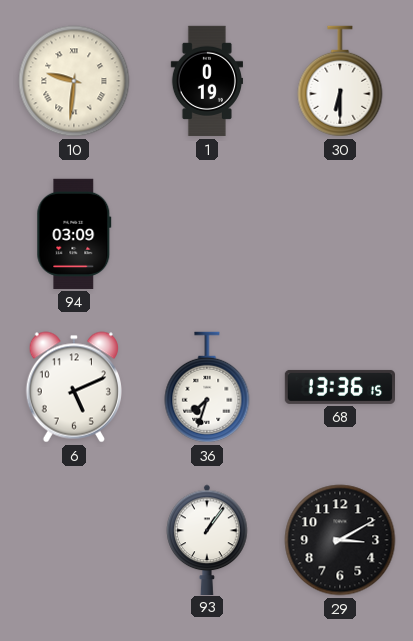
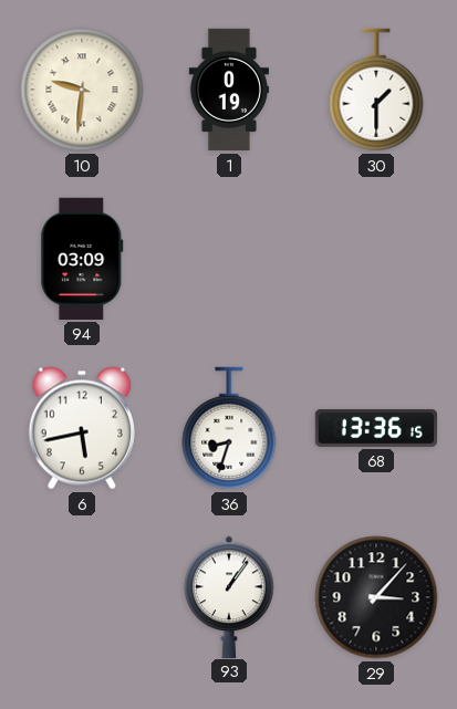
30: 6:30 -> 1:30
6: 5:11 -> 5:43
36: 7:33 -> 8:33
29: 3:10 -> 3:07
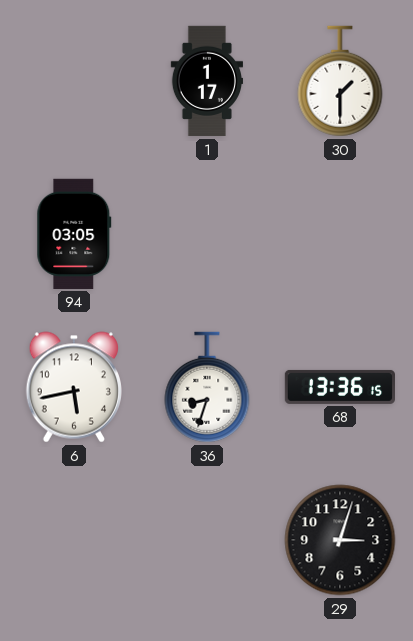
10: 9:31 -> none
1: 0:19 -> 1:17
94: 03:09 -> 03:05
93: 1:06 -> none
29: 3:07 -> 3:03
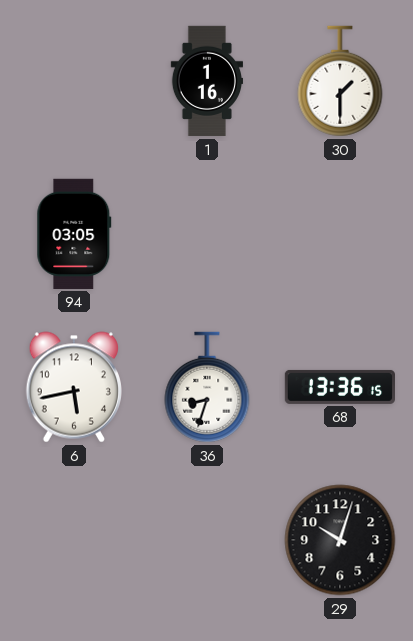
1: 1:17 -> 1:16
29: 3:03 -> 10:03
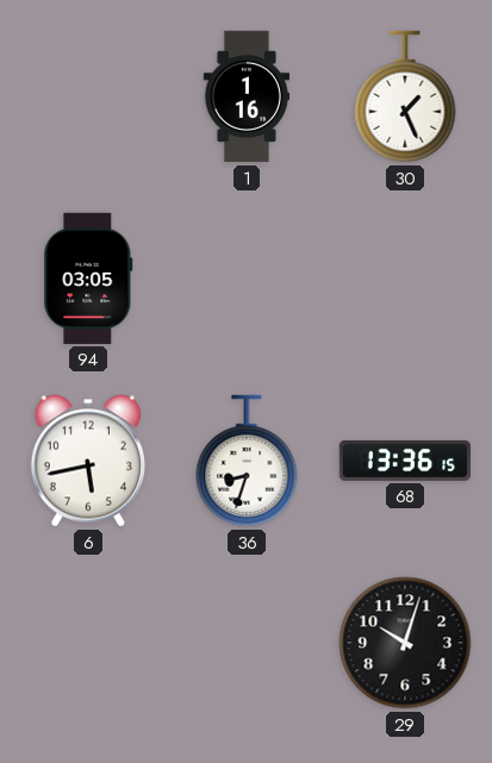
30: 1:30 -> 1:26
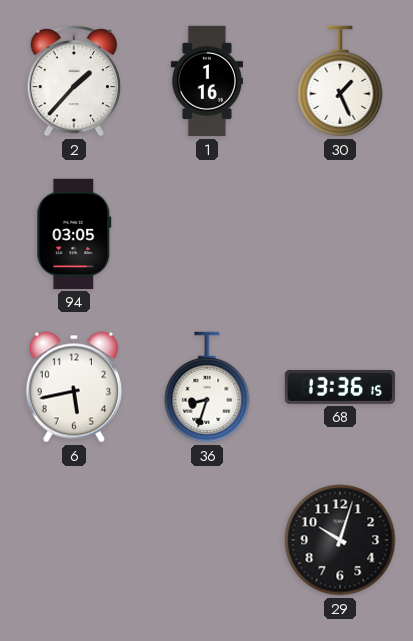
2: none -> 1:37
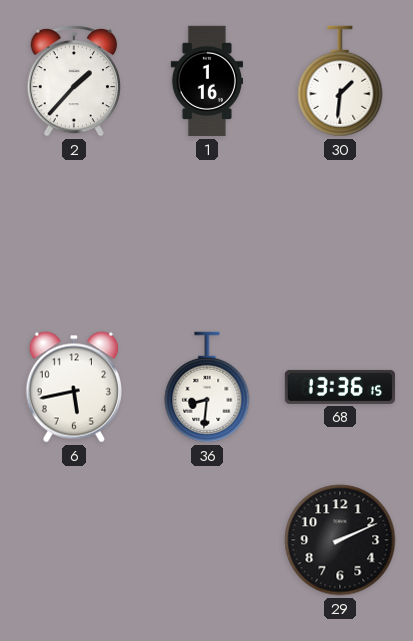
30: 1:26 -> 1:31
94: 03:05 -> none
36: 8:33 -> 8:31
29: 10:03 -> 2:11
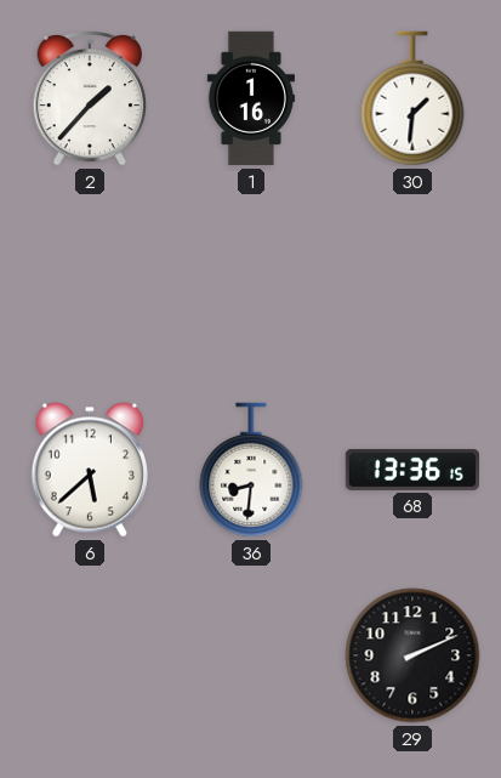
6: 5:43 -> 5:38
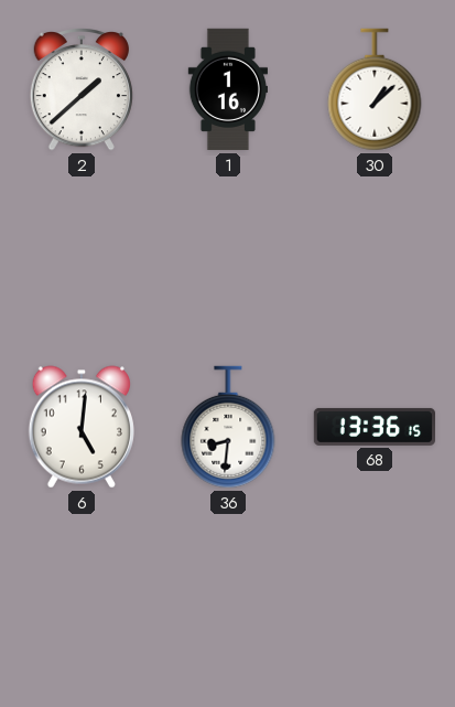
2: 1:37 -> 1:38
30: 1:31 -> 1:08
6: 5:38 -> 5:01
29: 2:11 -> none
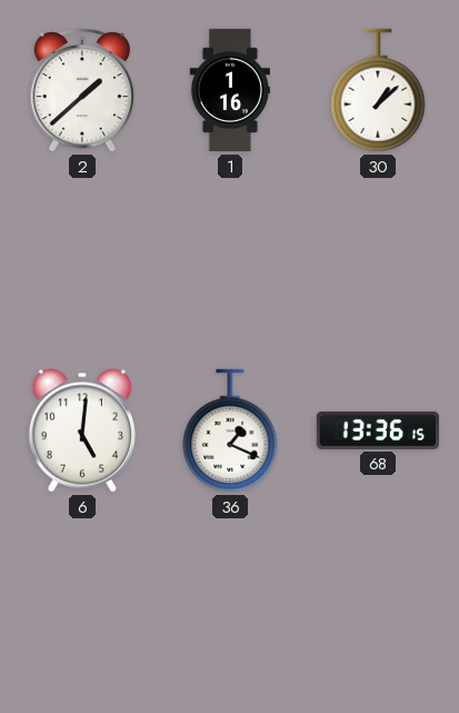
36: 8:31 -> 1:19
